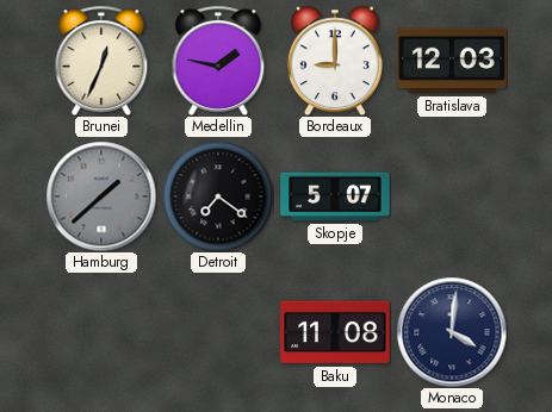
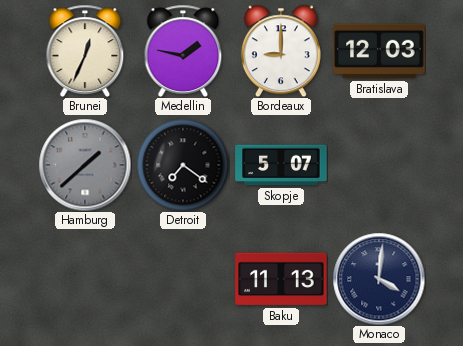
Baku: 11:08 -> 11:13
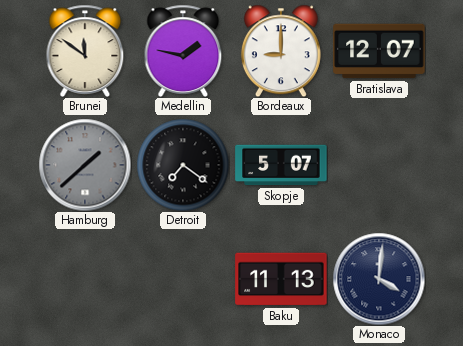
Brunei: 12:34 -> 11:51
Bratislava: 12:03 -> 12:07
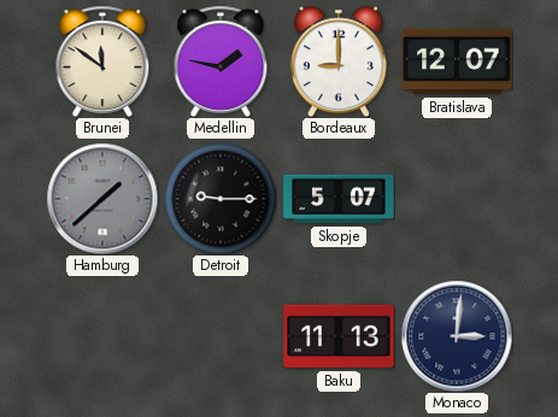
Detroit: 7:21 -> 9:15
Monaco: 4:01 -> 3:01
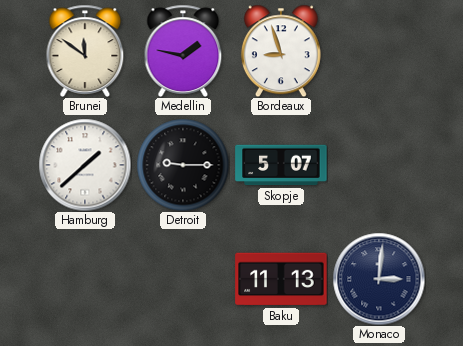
Bordeaux: 9:00 -> 8:57
Bratislava: 12:07 -> none
Hamburg dial: grey -> white
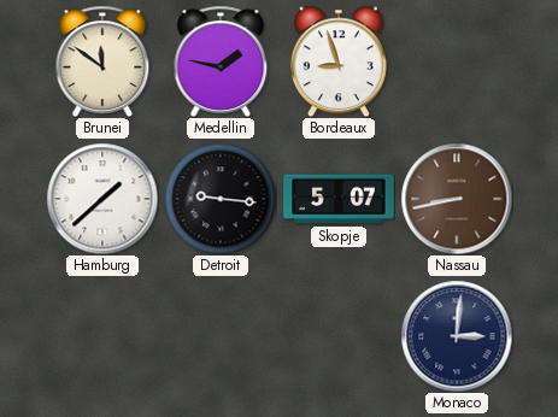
Detroit: 9:15 -> 9:16
Nassau: none -> 8:43
Baku: 11:13 -> none
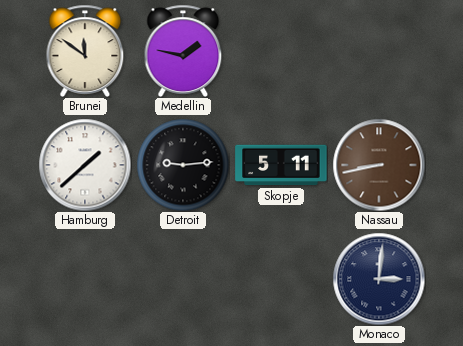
Bordeaux: 8:57 -> none
Detroit: 9:16 -> 9:14
Skopje: 5:07 -> 5:11
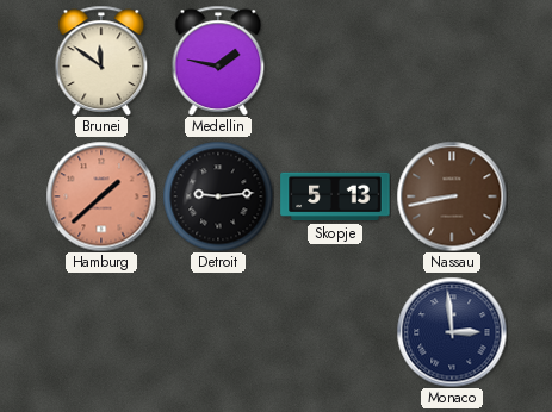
Hamburg dial: white -> salmon
Skopje: 5:11 -> 5:13
Monaco: 3:01 -> 2:59
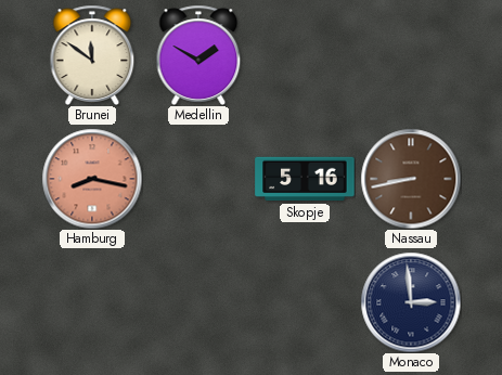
Medellin: 1:47 -> 1:50
Hamburg: 1:38 -> 8:17
Detroit: 9:14 -> none
Skopje: 5:13 -> 5:16
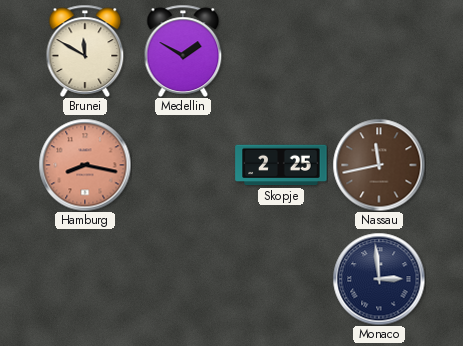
Brunei: 11:51 -> 11:50
Skopje: 5:16 -> 2:25
Nassau: 8:43 -> 11:43
